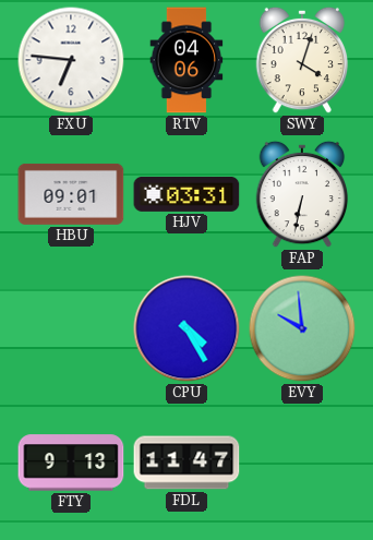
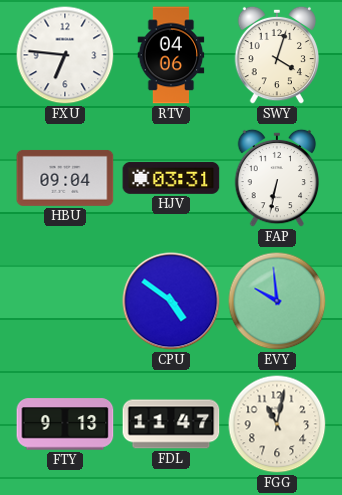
HBU: 09:01 -> 09:04
CPU: 4:25 -> 4:51
FGG: none -> 11:02
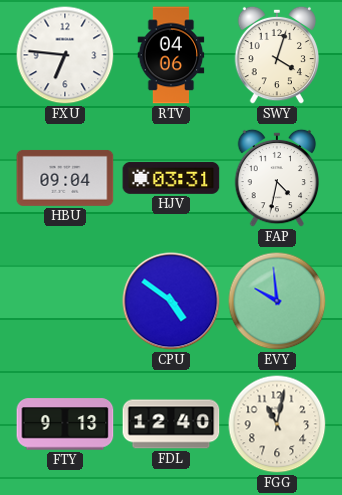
FAP: 6:32 -> 4:32
FDL: 11:47 -> 12:40
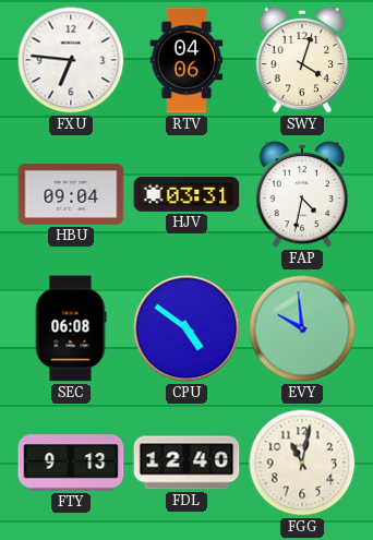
SEC: none -> 06:08
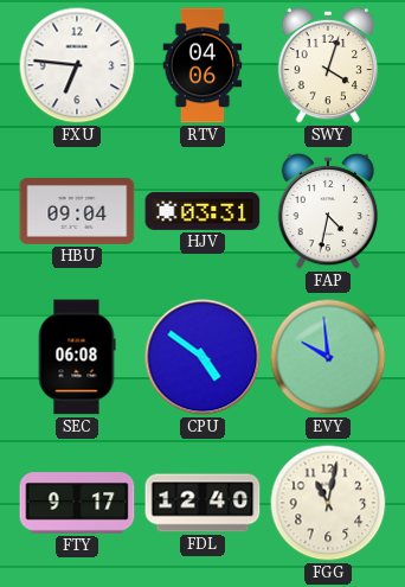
FTY: 9:13 -> 9:17
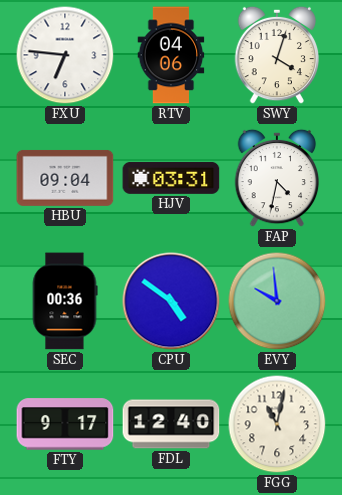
SEC: 06:08 -> 00:36
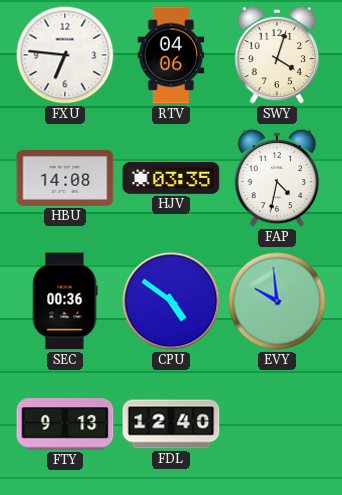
HBU: 09:04 -> 14:08
HJV: 03:31 -> 03:35
FTY: 9:17 -> 9:13
FGG: 11:02 -> none
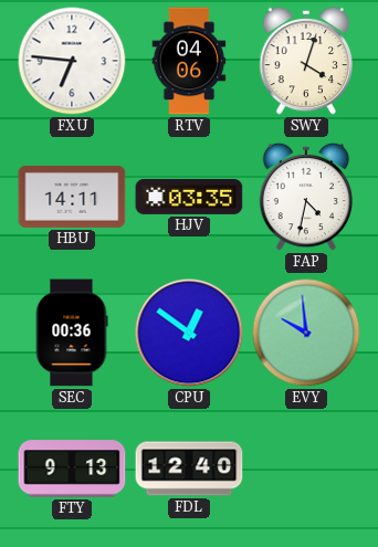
HBU: 14:08 -> 14:11
CPU: 4:51 -> 12:51
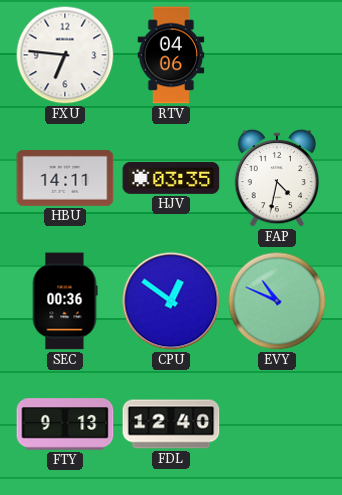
SWY: 4:03 -> none
EVY: 9:59 -> 10:49
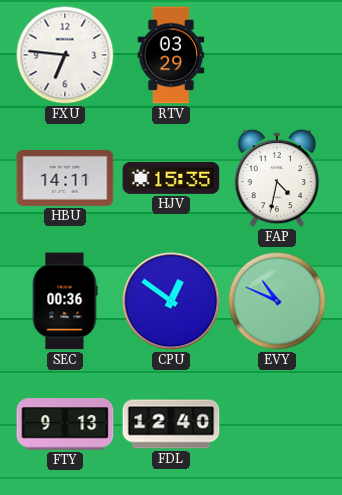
RTV: 04:06 -> 03:29
HJV: 03:35 -> 15:35
